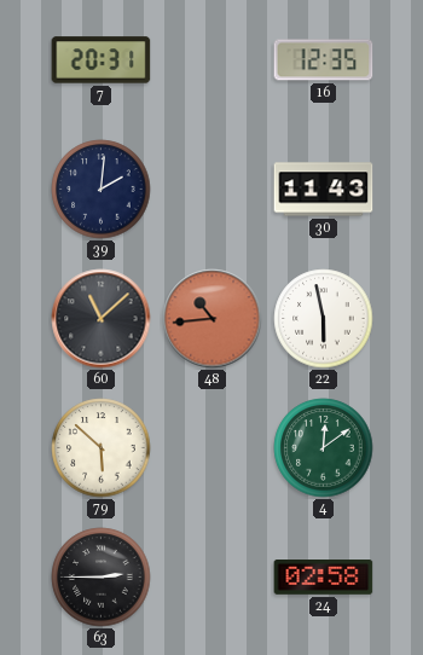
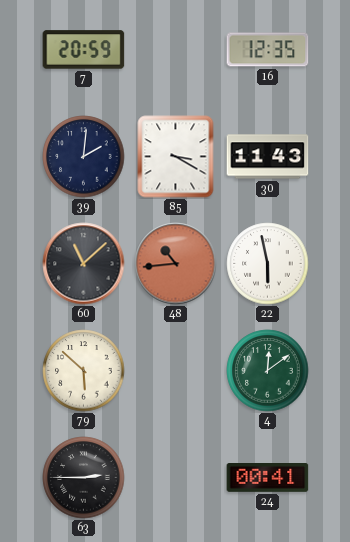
7: 20:31 -> 20:59
85: none -> 3:20
24: 02:58 -> 00:41
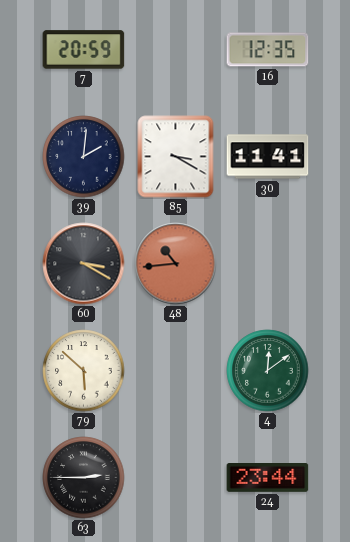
30: 11:43 -> 11:41
60: 11:08 -> 3:20
22: 5:58 -> none
24: 00:41 -> 23:44
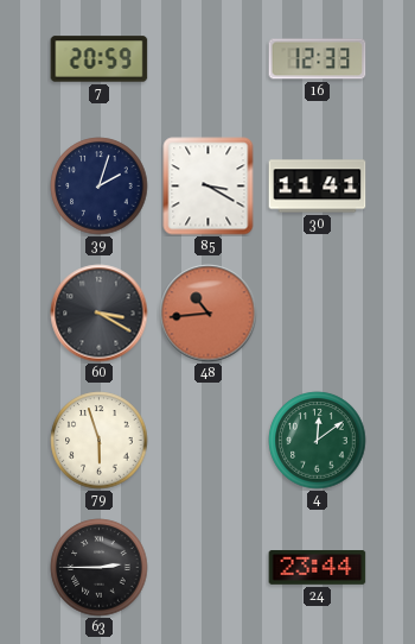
16: 12:35 -> 12:33
39: 2:01 -> 2:03
79: 5:52 -> 5:57
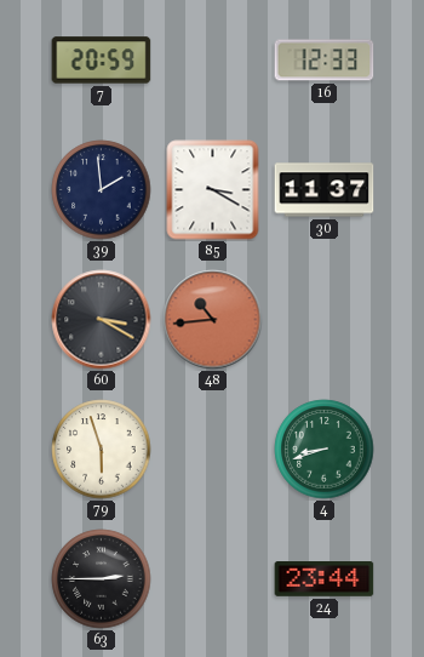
39: 2:03 -> 1:59
30: 11:41 -> 11:37
4: 12:09 -> 8:42
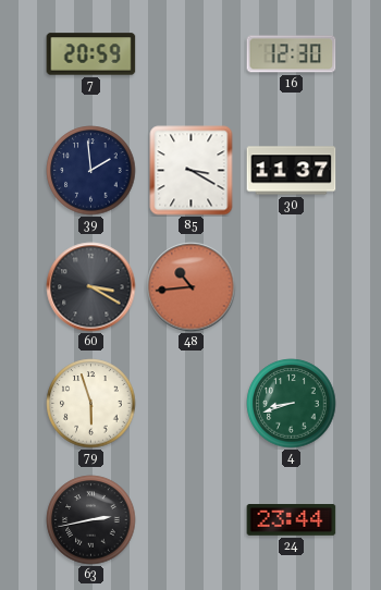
16: 12:33 -> 12:30
63: 2:45 -> 2:43
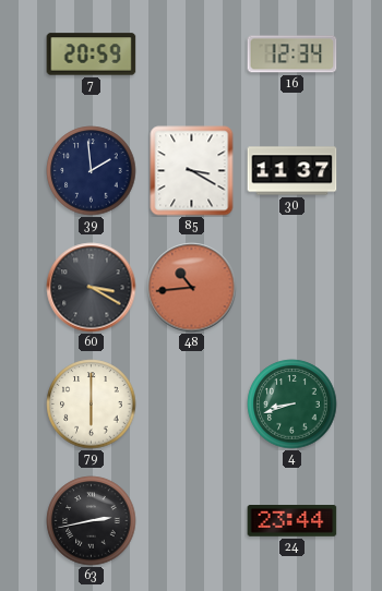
16: 12:30 -> 12:34
79: 5:57 -> 6:00
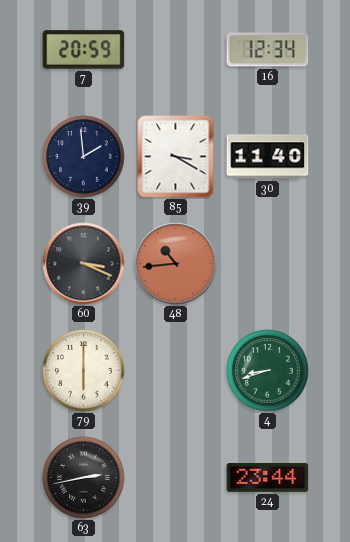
30: 11:37 -> 11:40
60: 3:20 -> 3:19
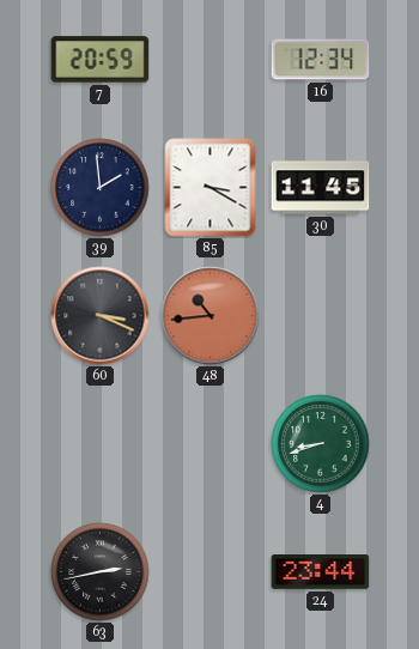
30: 11:40 -> 11:45
79: 6:00 -> none
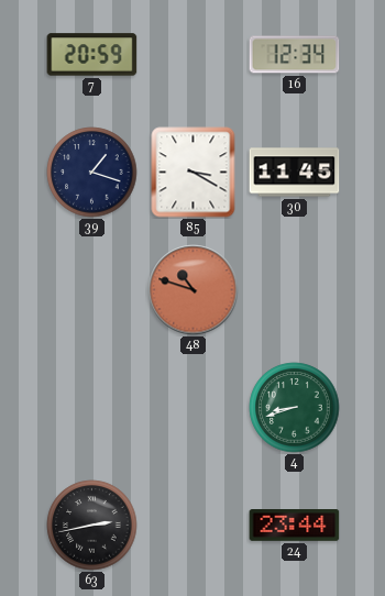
39: 1:59 -> 1:18
60: 3:19 -> none
48: 10:44 -> 10:48
